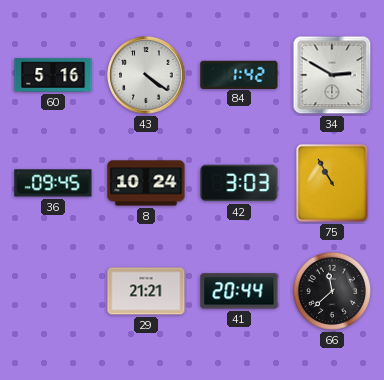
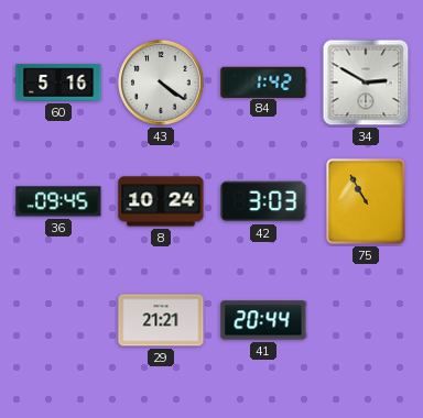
66: 11:38 -> none
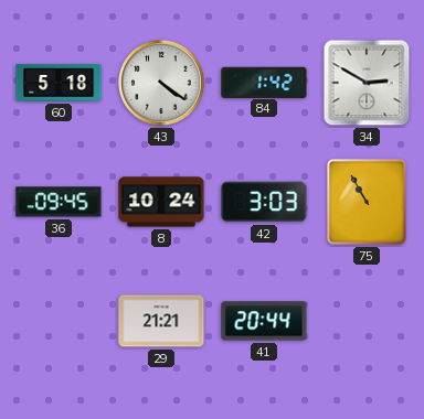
60: 5:16 -> 5:18
